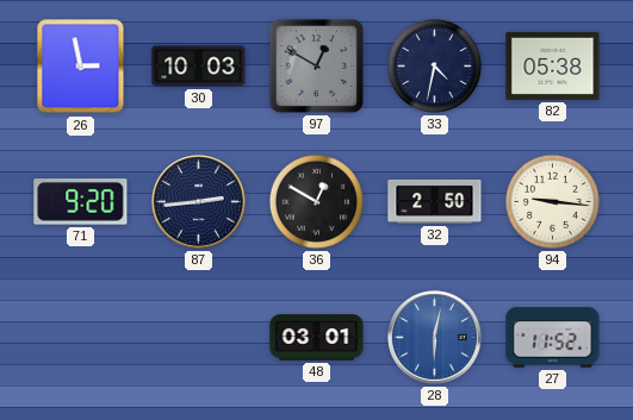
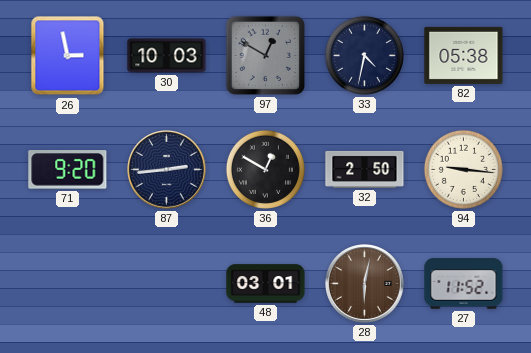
28 dial: blue -> brown
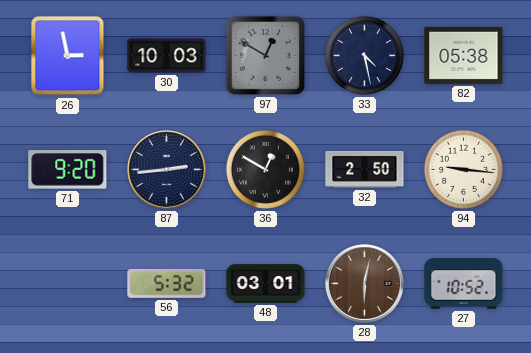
33: 4:32 -> 4:28
56: none -> 5:32
27: 11:52 -> 10:52
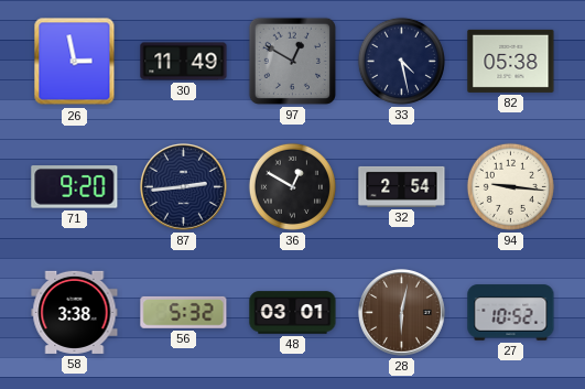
30: 10:03 -> 11:49
32: 2:50 -> 2:54
58: none -> 3:38
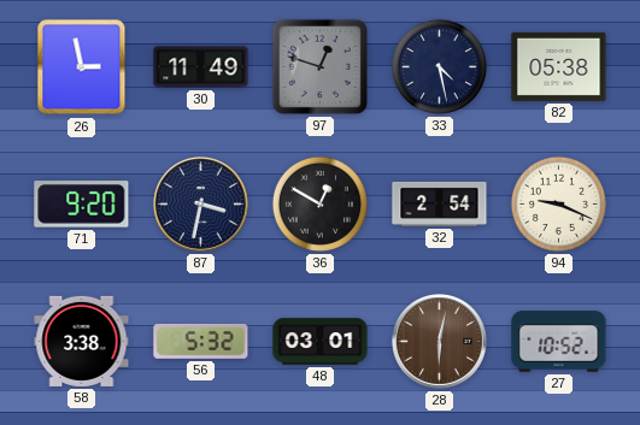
97: 12:50 -> 12:48
87: 2:44 -> 3:32
94: 9:16 -> 9:19
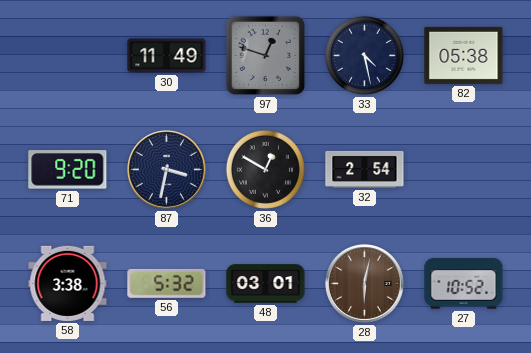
26: 2:58 -> none
94: 9:19 -> none
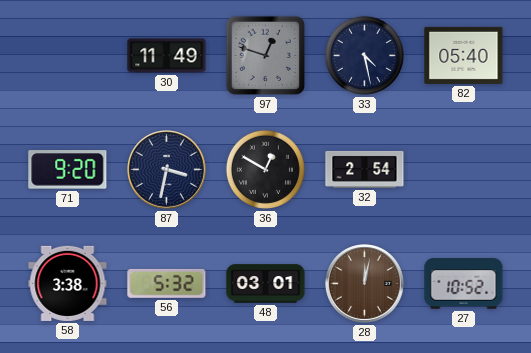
82: 05:38 -> 05:40
28: 6:02 -> 12:02
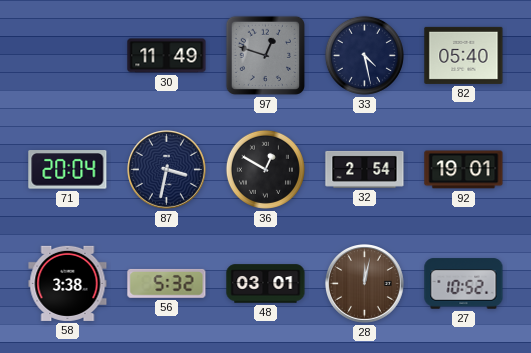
71: 9:20 -> 20:04
92: none -> 19:01
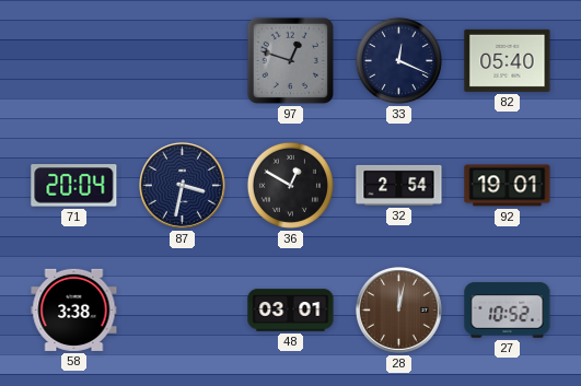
30: 11:49 -> none
33: 4:28 -> 12:19
56: 5:32 -> none
